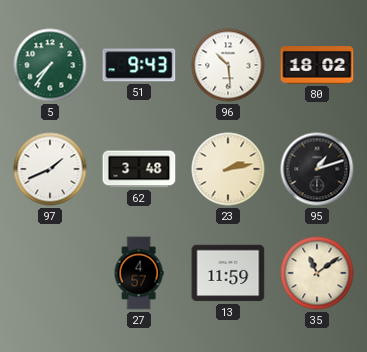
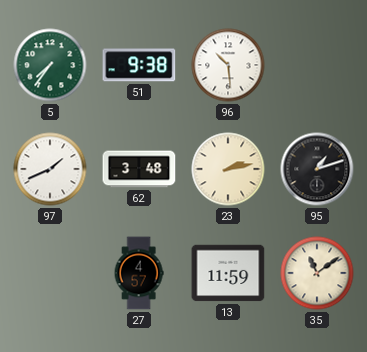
51: 9:43 -> 9:38
80: 18:02 -> none
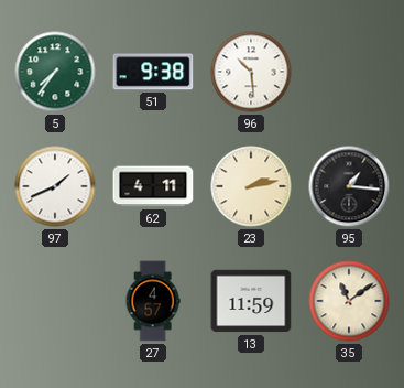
62: 3:48 -> 4:11
95: 1:12 -> 1:16
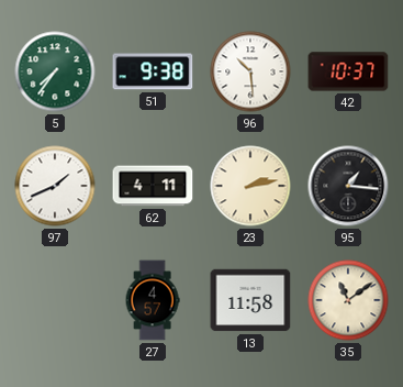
42: none -> 10:37
13: 11:59 -> 11:58
